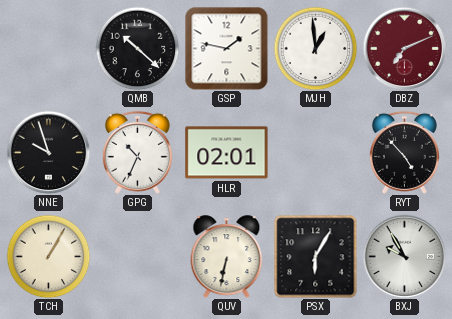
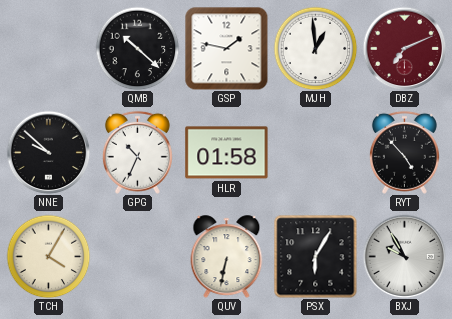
NNE: 9:57 -> 9:52
HLR: 02:01 -> 01:58
TCH: 1:05 -> 4:05
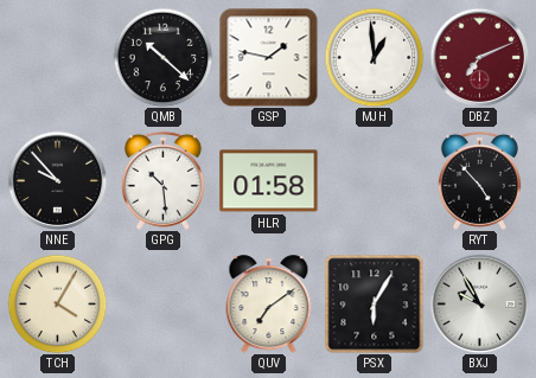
NNE: 9:52 -> 9:53
GPG: 10:34 -> 10:29
QUV: 6:32 -> 7:09
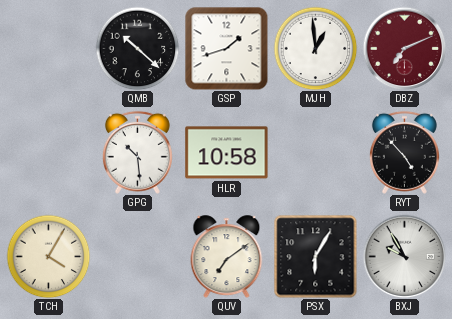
GSP: 1:47 -> 1:42
NNE: 9:53 -> none
HLR: 01:58 -> 10:58
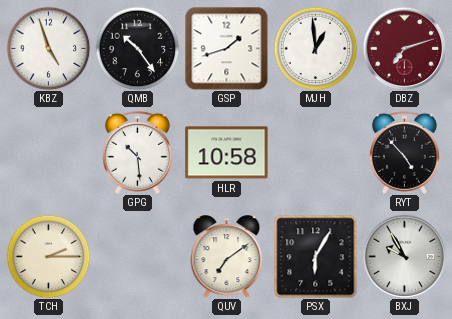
KBZ: none -> 4:57
QMB: 10:22 -> 10:24
DBZ: 7:11 -> 7:12
TCH: 4:05 -> 2:15
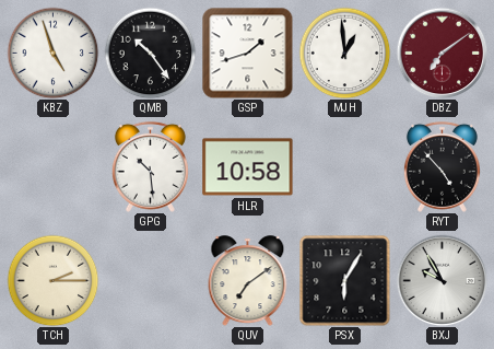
DBZ: 7:12 -> 7:09
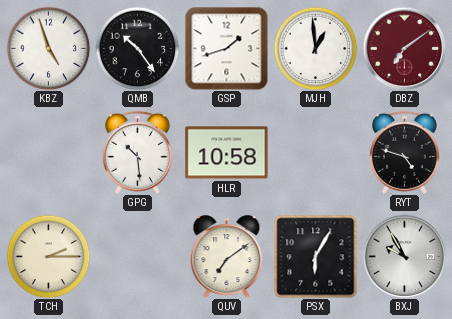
RYT: 4:53 -> 4:48
